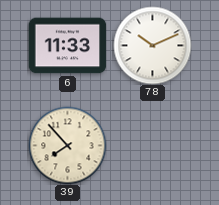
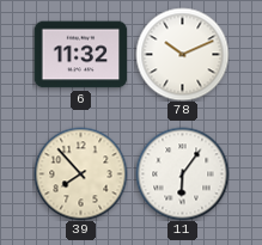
6: 11:33 -> 11:32
11: none -> 6:06
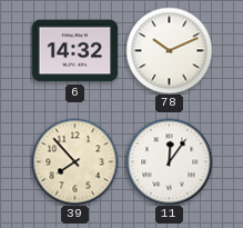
6: 11:32 -> 14:32
11: 6:06 -> 12:06
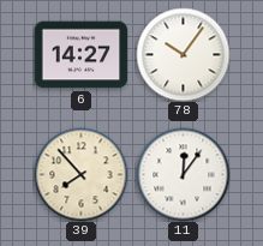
6: 14:32 -> 14:27
78: 10:11 -> 10:06
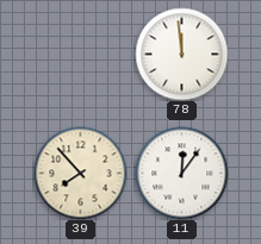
6: 14:27 -> none
78: 10:06 -> 11:59
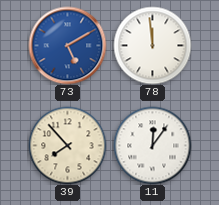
73: none -> 5:10
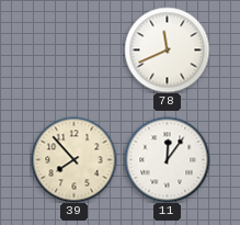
73: 5:10 -> none
78: 11:59 -> 11:41
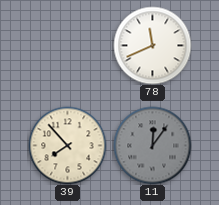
11 dial: white -> grey
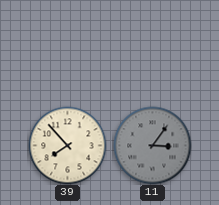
78: 11:41 -> none
11: 12:06 -> 3:06
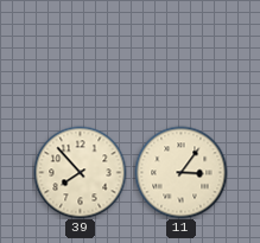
11 dial: grey -> cream
